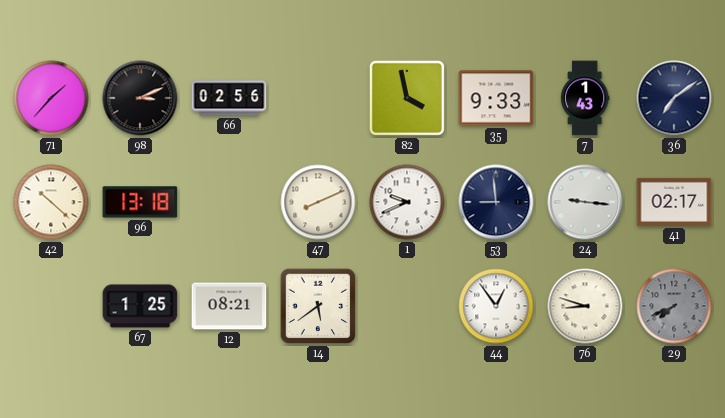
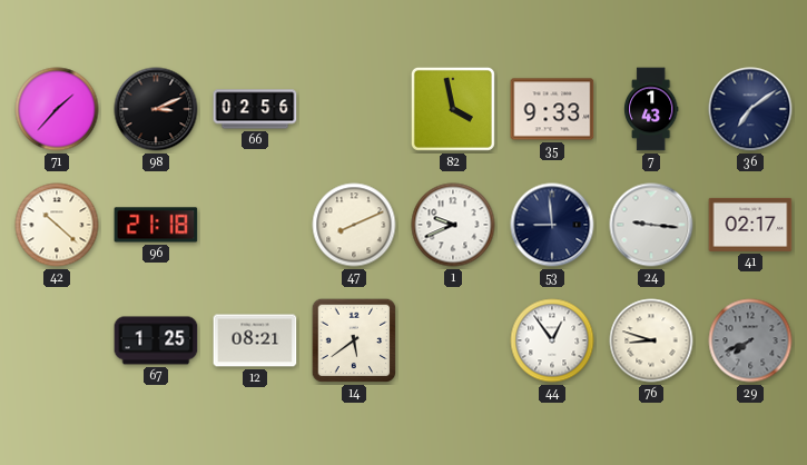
96: 13:18 -> 21:18
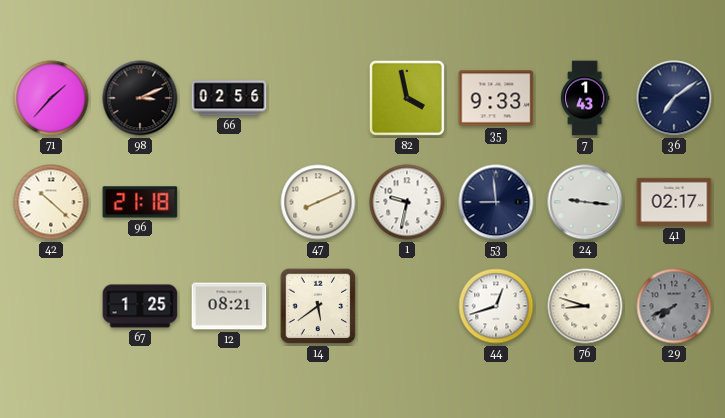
1: 9:41 -> 9:32
44: 12:54 -> 12:42
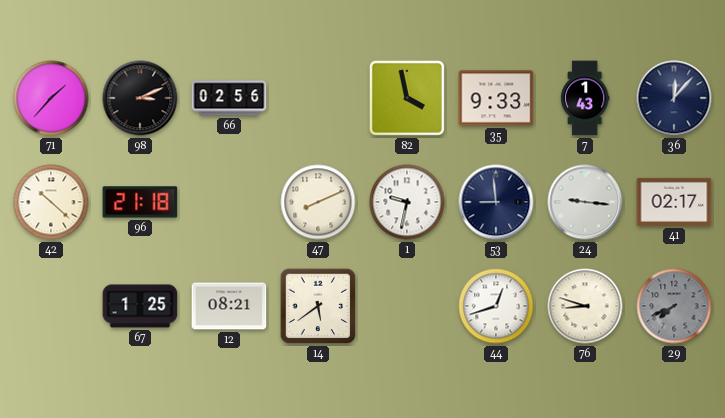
36: 7:09 -> 12:07
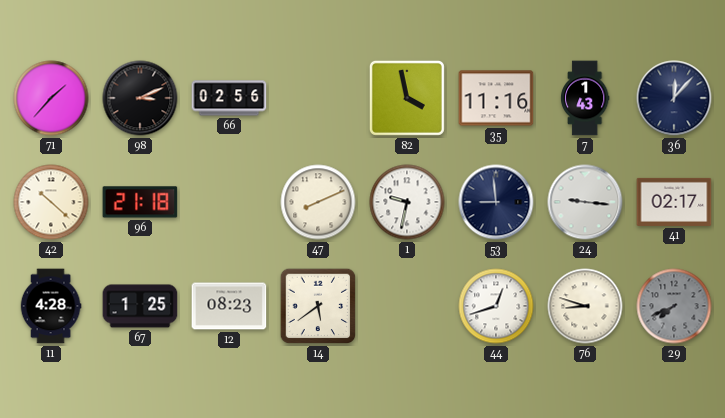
35: 9:33 -> 11:16
11: none -> 4:28
12: 08:21 -> 08:23
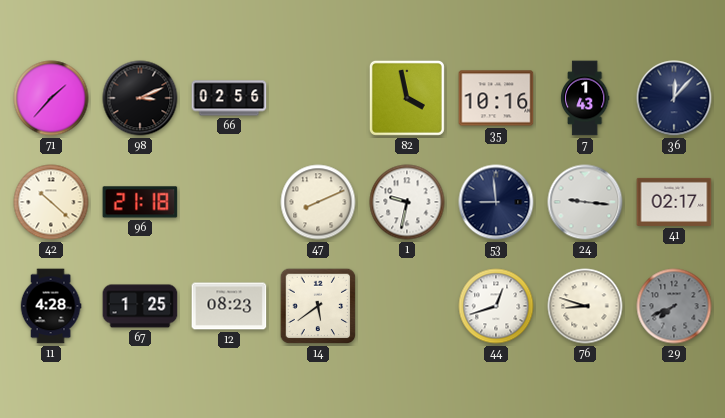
35: 11:16 -> 10:16
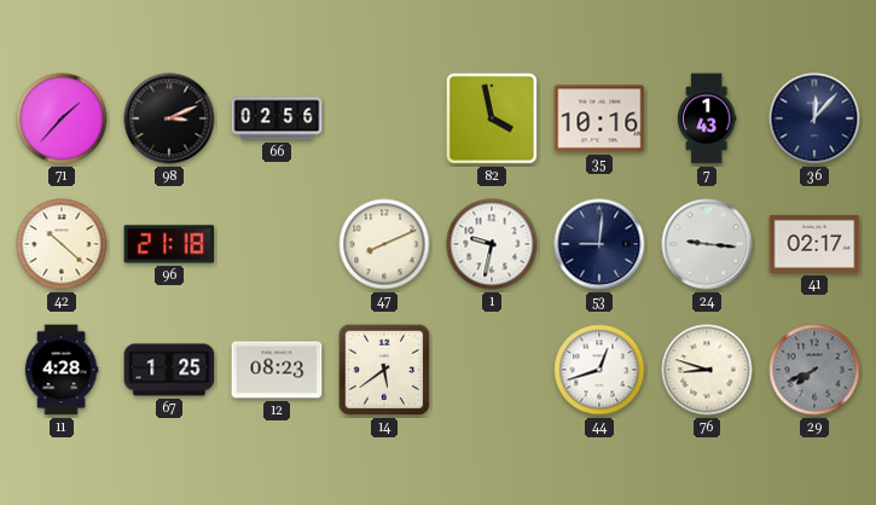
53: 8:59 -> 9:01
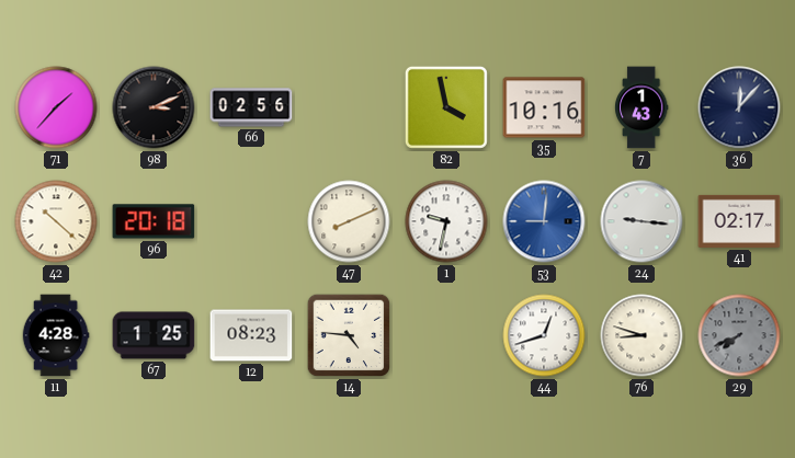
96: 21:18 -> 20:18
53 dial: navy -> blue
14: 5:39 -> 4:46
